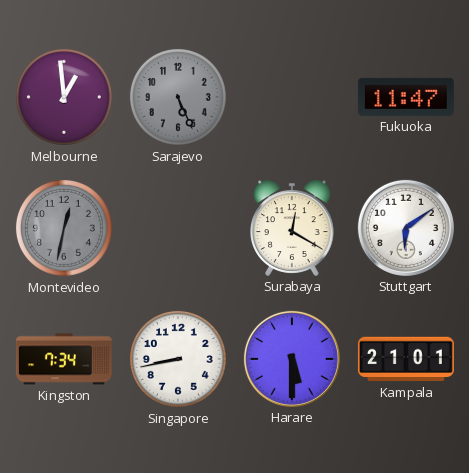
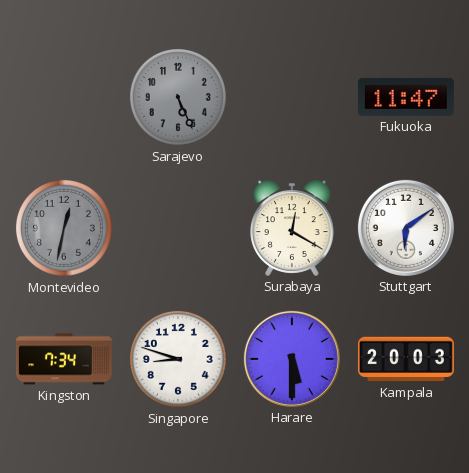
Melbourne: 12:59 -> none
Singapore: 8:43 -> 8:48
Kampala: 21:01 -> 20:03
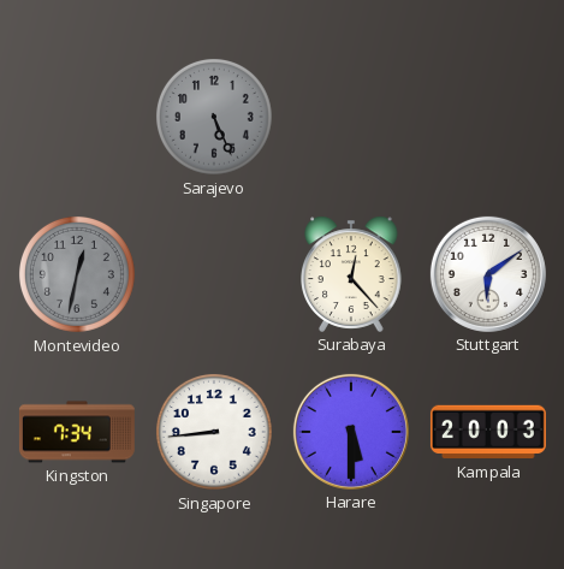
Fukuoka: 11:47 -> none
Surabaya: 12:20 -> 12:23
Singapore: 8:48 -> 8:44
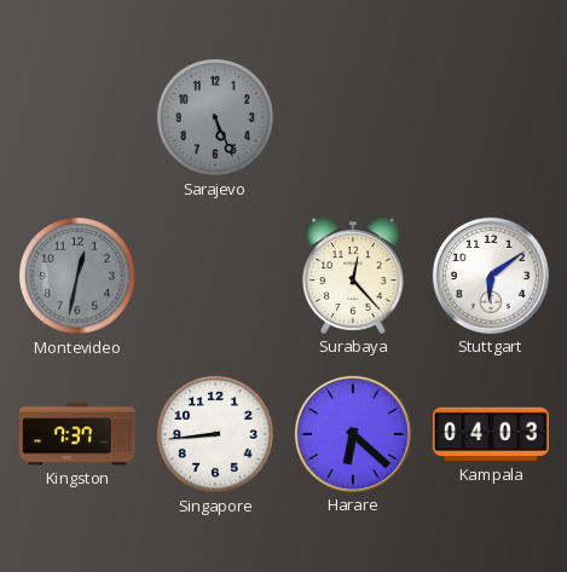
Kingston: 7:34 -> 7:37
Harare: 5:30 -> 6:22
Kampala: 20:03 -> 04:03
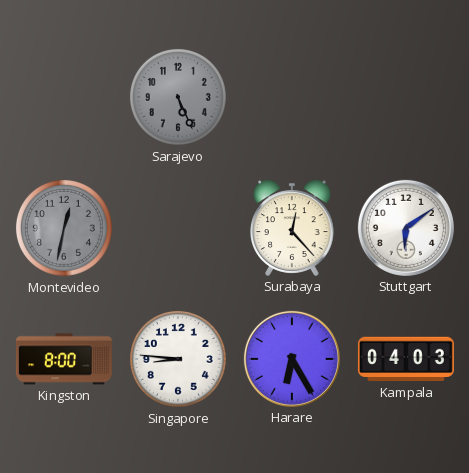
Kingston: 7:37 -> 8:00
Singapore: 8:44 -> 8:46
Harare: 6:22 -> 6:25
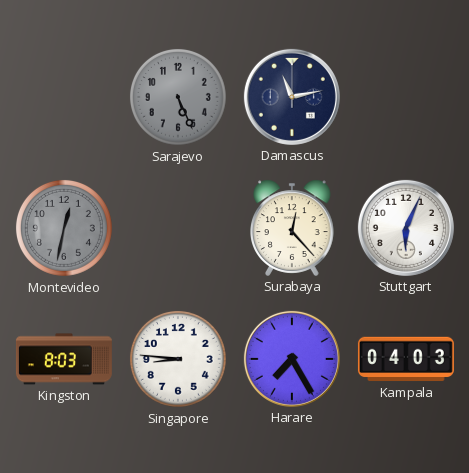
Damascus: none -> 11:13
Stuttgart: 6:09 -> 6:04
Kingston: 8:00 -> 8:03
Harare: 6:25 -> 7:25
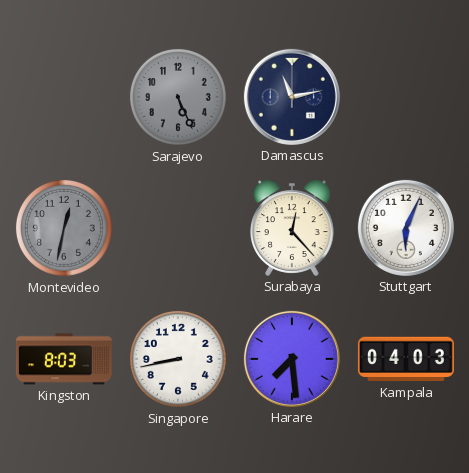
Singapore: 8:46 -> 8:43
Harare: 7:25 -> 7:29
